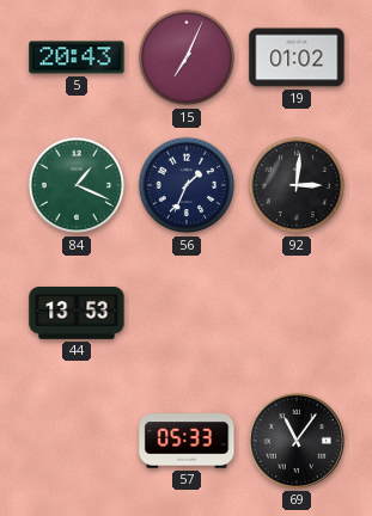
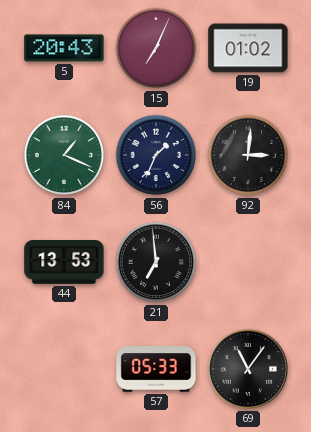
21: none -> 6:59
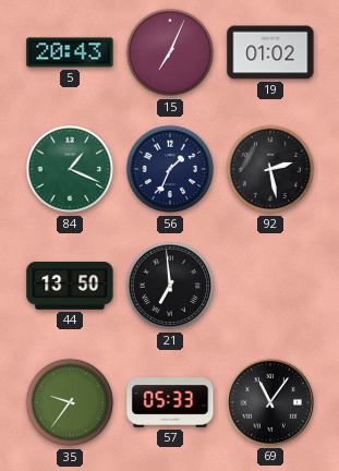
92: 3:01 -> 2:28
44: 13:53 -> 13:50
35: none -> 9:36
